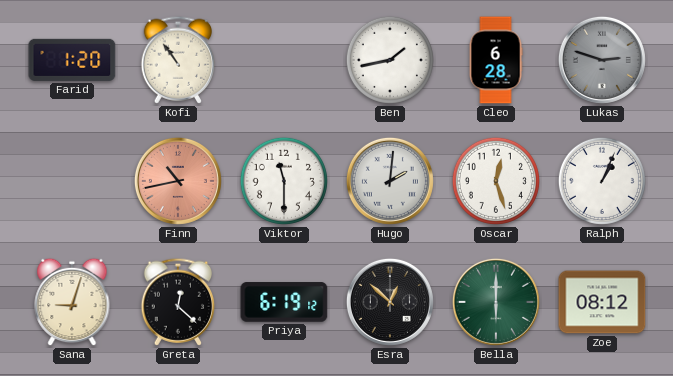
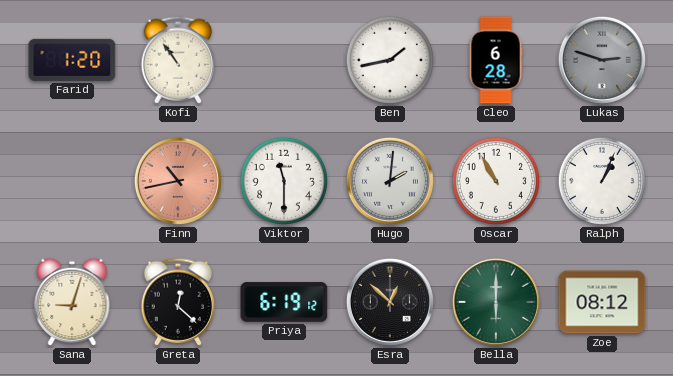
Oscar: 12:27 -> 10:55
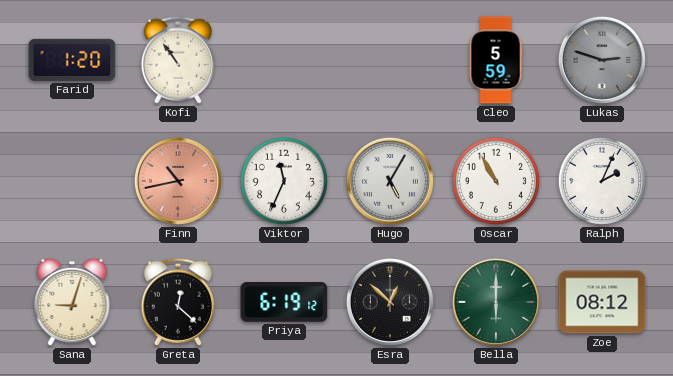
Ben: 1:43 -> none
Cleo: 6:28 -> 5:59
Viktor: 11:30 -> 11:34
Hugo: 2:01 -> 5:05
Ralph: 1:04 -> 2:04
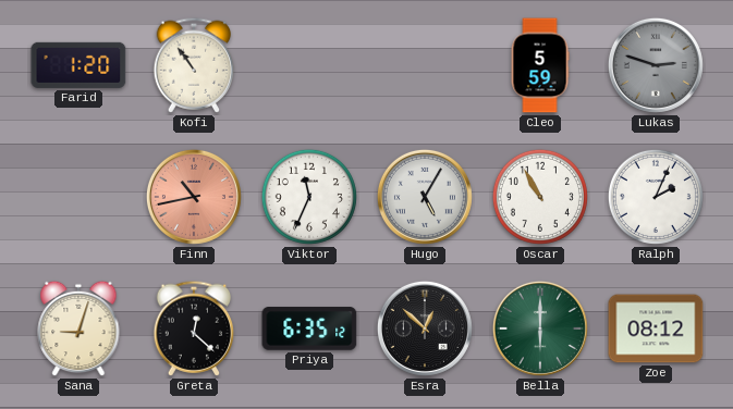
Priya: 6:19 -> 6:35
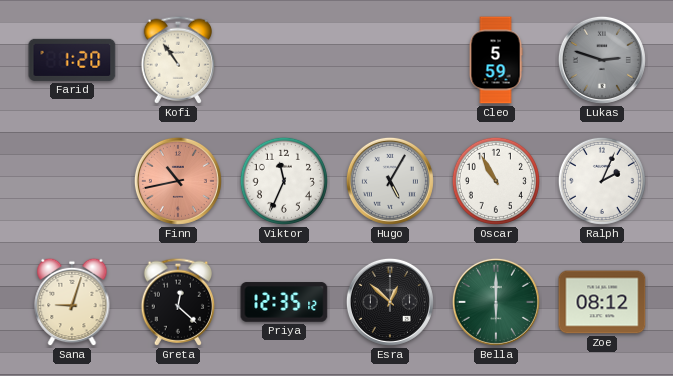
Priya: 6:35 -> 12:35
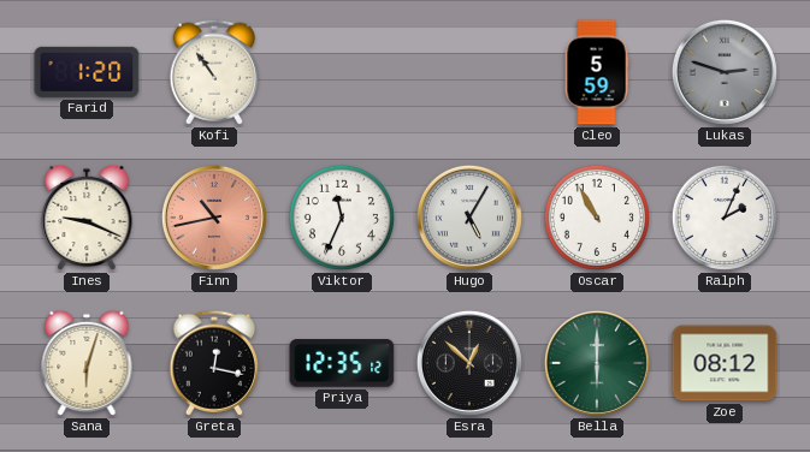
Ines: none -> 9:19
Sana: 9:03 -> 6:03
Greta: 12:22 -> 12:17
